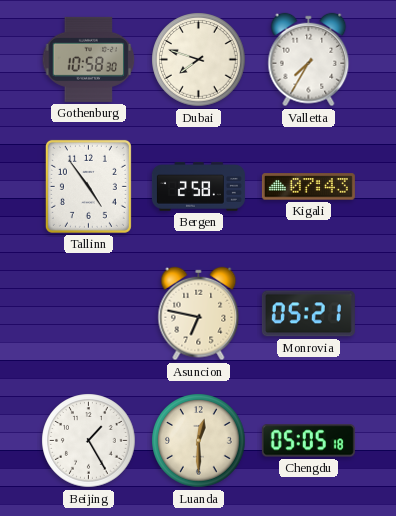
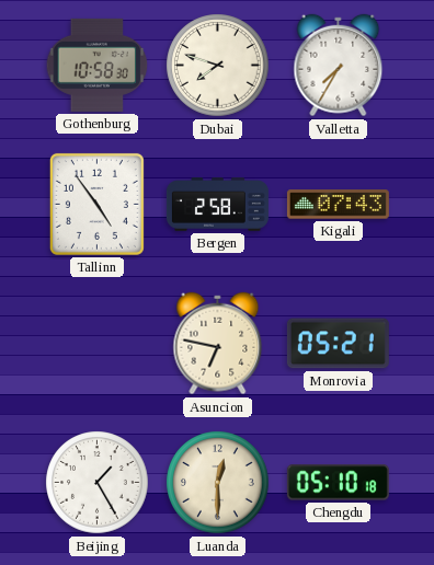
Chengdu: 05:05 -> 05:10
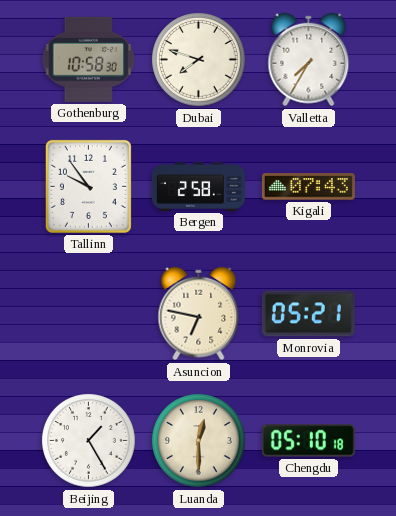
Tallinn: 4:54 -> 9:54
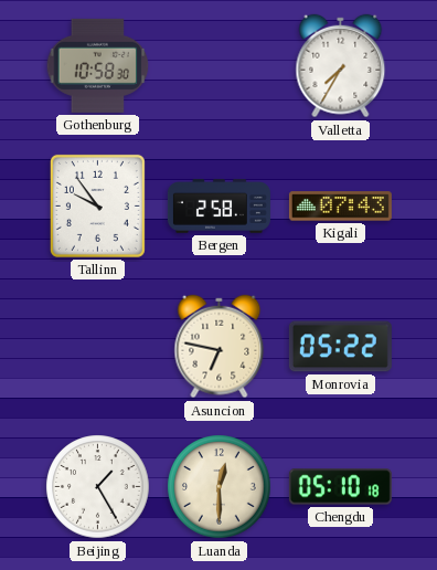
Dubai: 7:48 -> none
Monrovia: 05:21 -> 05:22
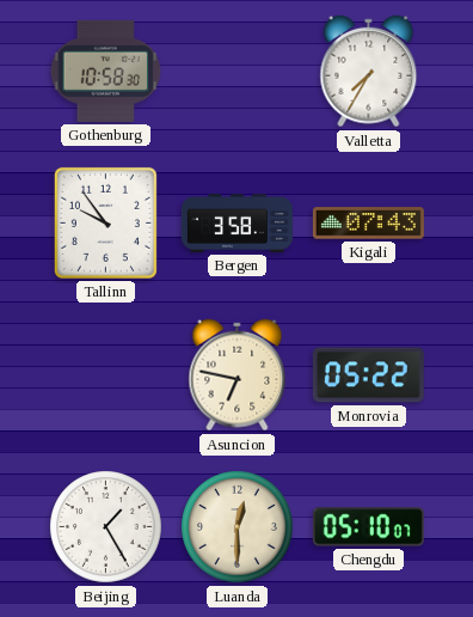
Bergen: 2:58 -> 3:58
Chengdu: 05:10:18 -> 05:10:07
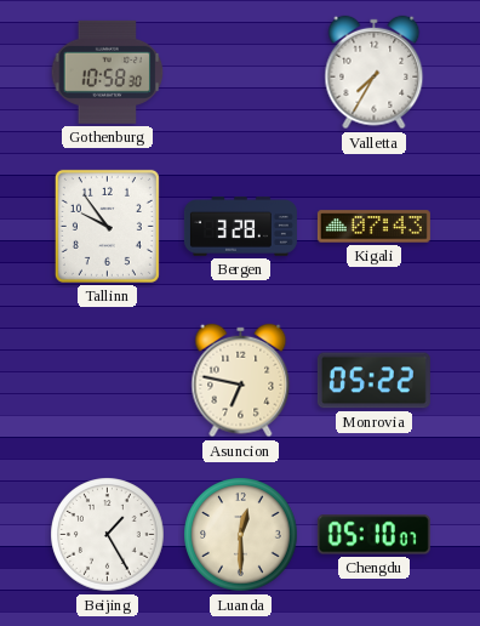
Bergen: 3:58 -> 3:28
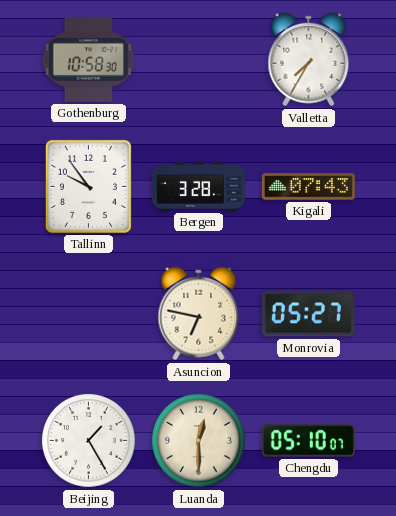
Monrovia: 05:22 -> 05:27
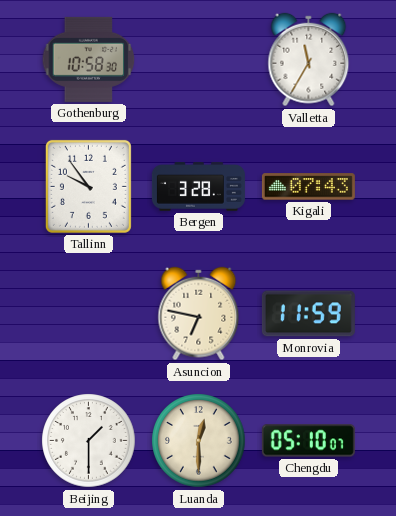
Valletta: 7:35 -> 11:35
Monrovia: 05:27 -> 11:59
Beijing: 1:25 -> 1:30
